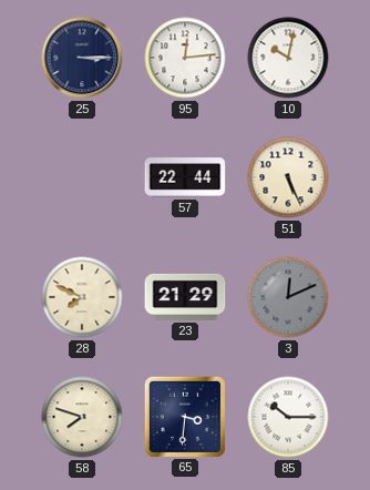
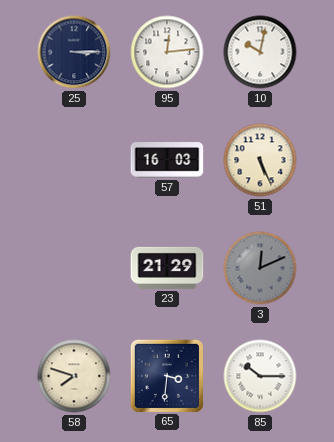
57: 22:44 -> 16:03
28: 7:49 -> none
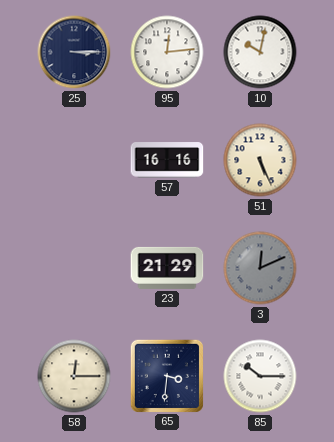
57: 16:03 -> 16:16
58: 7:48 -> 12:15
